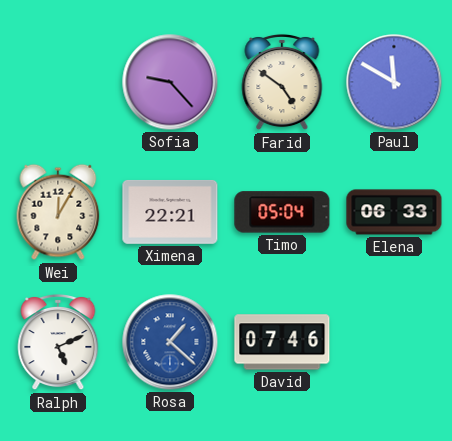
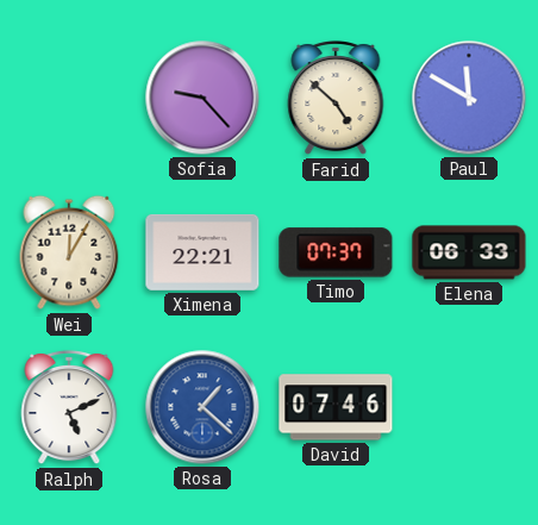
Farid: 4:51 -> 4:52
Timo: 05:04 -> 07:37
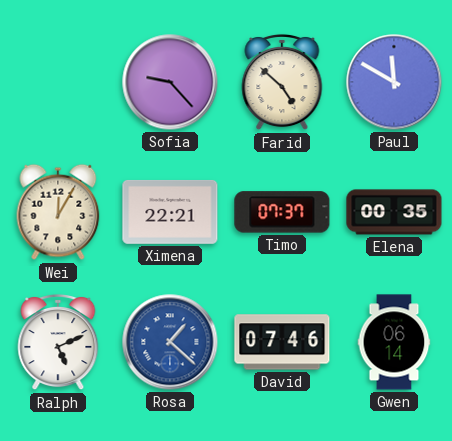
Elena: 06:33 -> 00:35
Gwen: none -> 06:14
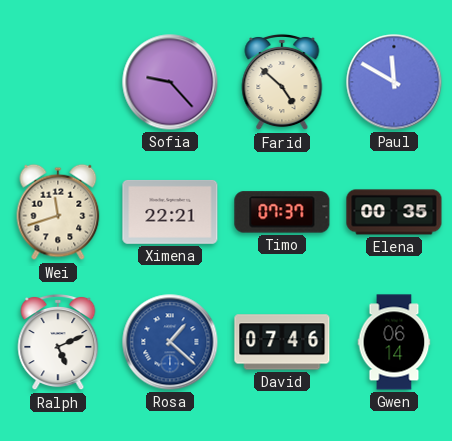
Wei: 12:05 -> 11:42
